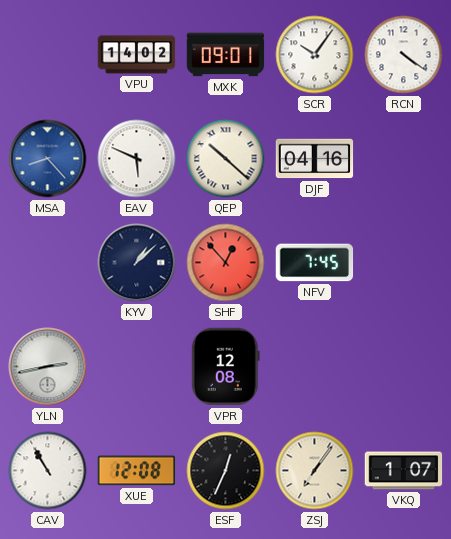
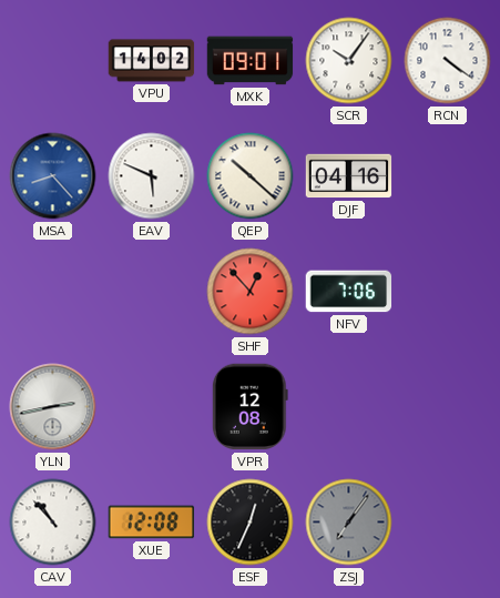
KYV: 1:08 -> none
NFV: 7:45 -> 7:06
CAV: 10:55 -> 10:53
ZSJ dial: cream -> grey
VKQ: 1:07 -> none
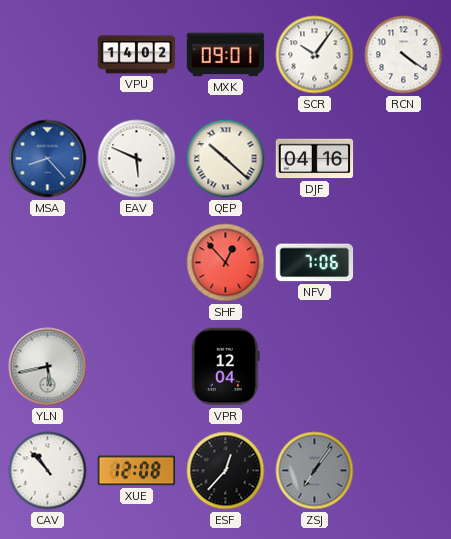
YLN: 2:43 -> 5:43
VPR: 12:08 -> 12:04
ESF: 12:34 -> 12:37
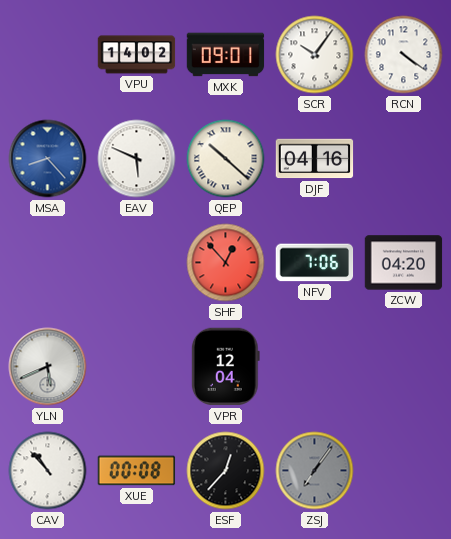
ZCW: none -> 04:20
YLN: 5:43 -> 5:41
XUE: 12:08 -> 00:08
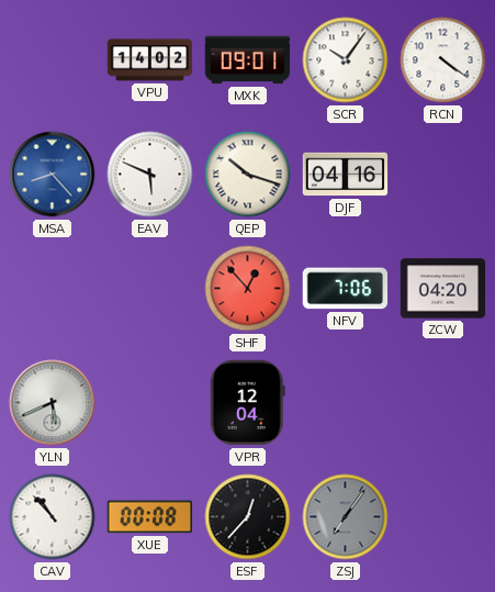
QEP: 10:22 -> 10:18
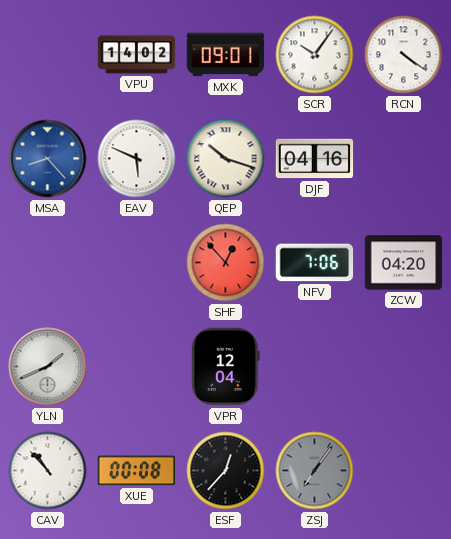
YLN: 5:41 -> 1:41
